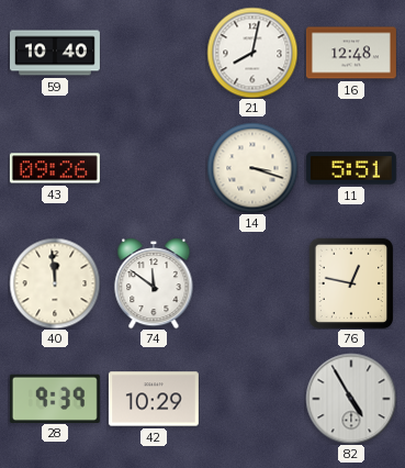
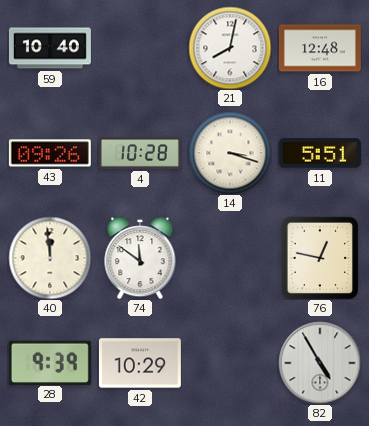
4: none -> 10:28
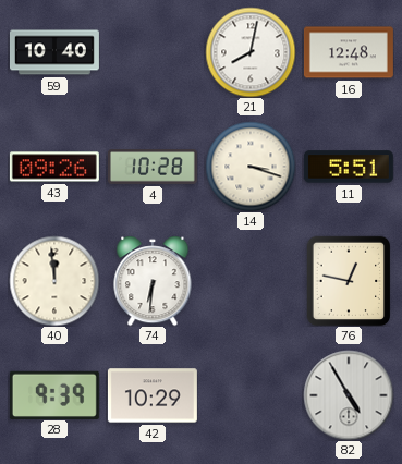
74: 11:51 -> 6:31
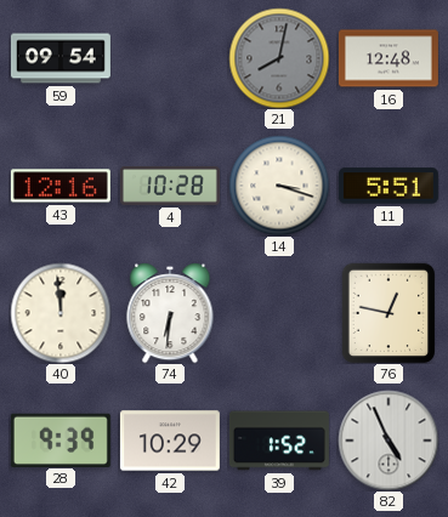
59: 10:40 -> 09:54
21 dial: white -> grey
43: 09:26 -> 12:16
39: none -> 1:52
82: 4:55 -> 4:56
